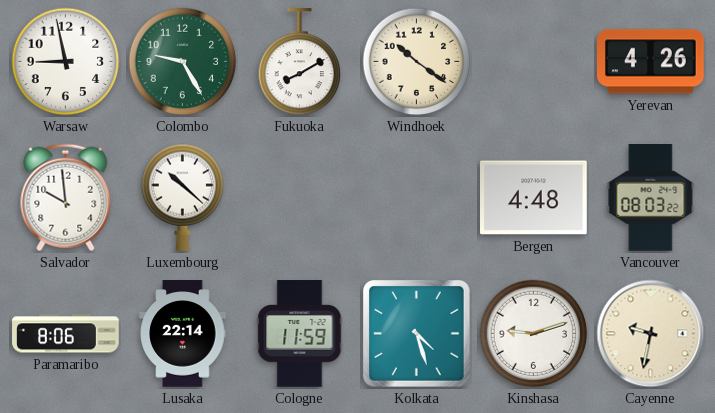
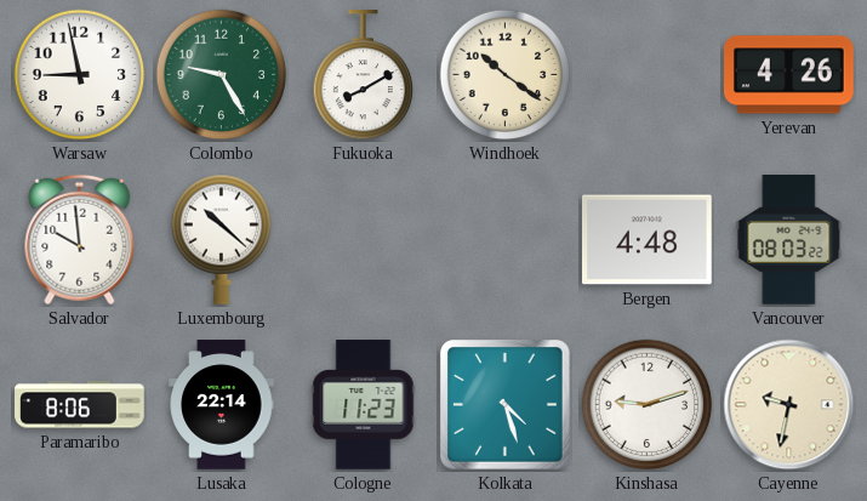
Cologne: 11:59 -> 11:23
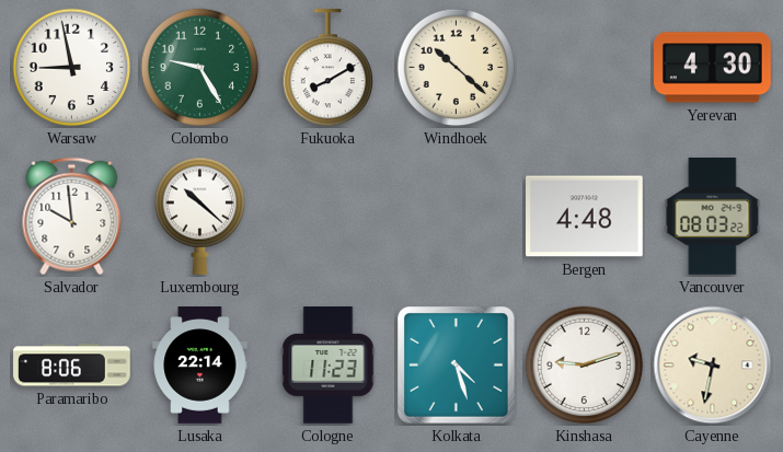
Windhoek: 10:21 -> 10:22
Yerevan: 4:26 -> 4:30
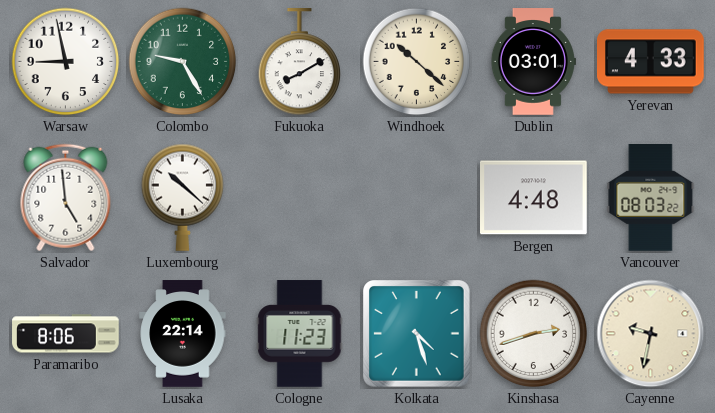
Dublin: none -> 03:01
Yerevan: 4:30 -> 4:33
Salvador: 9:59 -> 4:59
Kinshasa: 9:12 -> 2:42
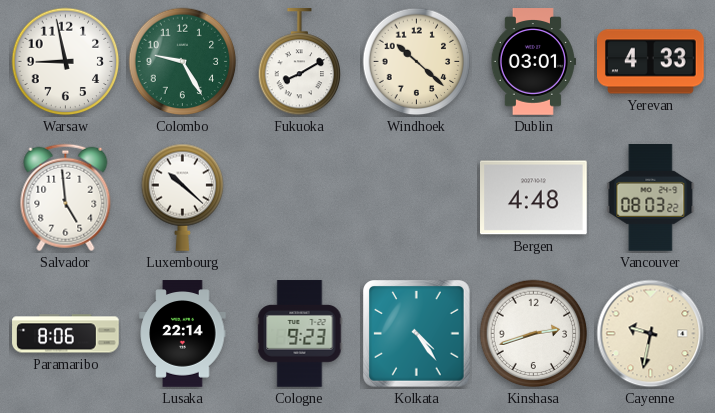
Cologne: 11:23 -> 9:23
Kolkata: 4:27 -> 4:24
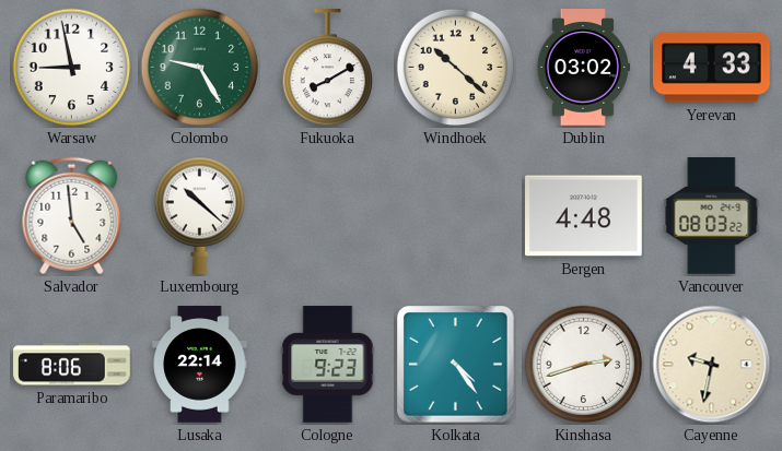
Dublin: 03:01 -> 03:02
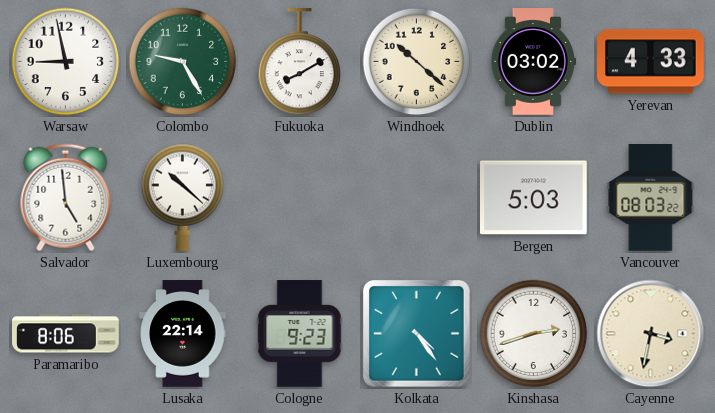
Bergen: 4:48 -> 5:03
Cayenne: 9:32 -> 3:32
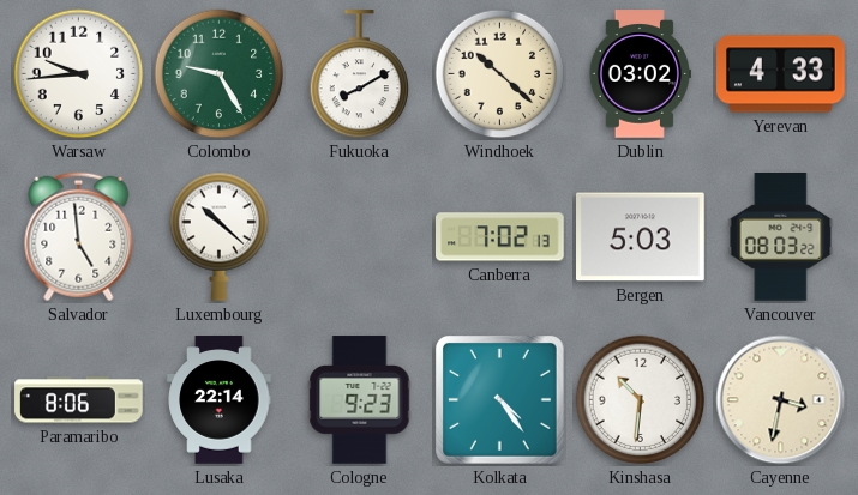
Warsaw: 8:58 -> 9:44
Canberra: none -> 7:02
Kinshasa: 2:42 -> 10:31
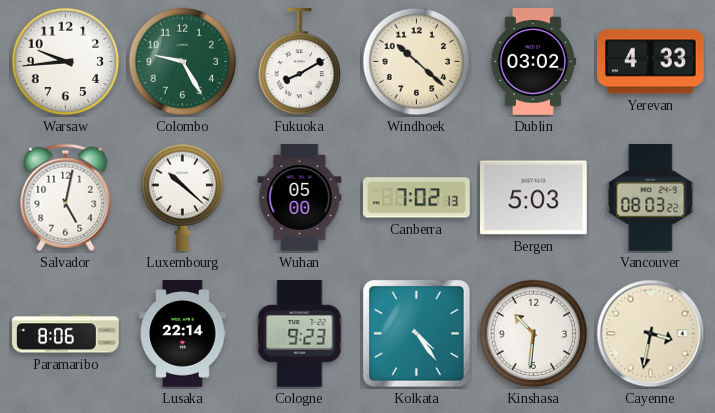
Salvador: 4:59 -> 5:02
Wuhan: none -> 05:00
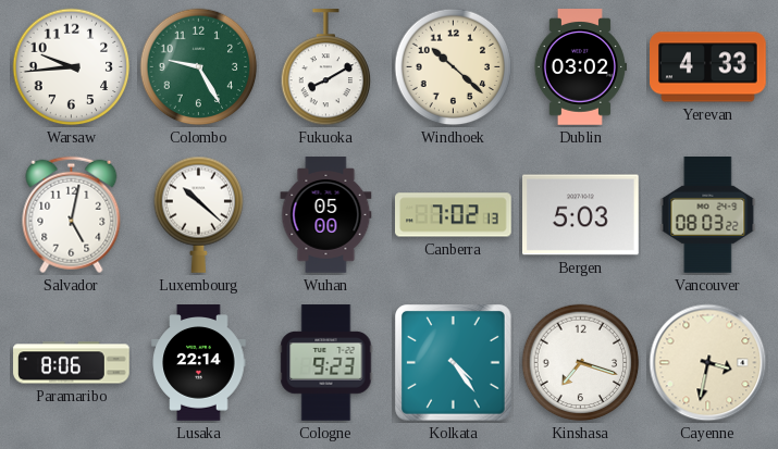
Kinshasa: 10:31 -> 7:18
